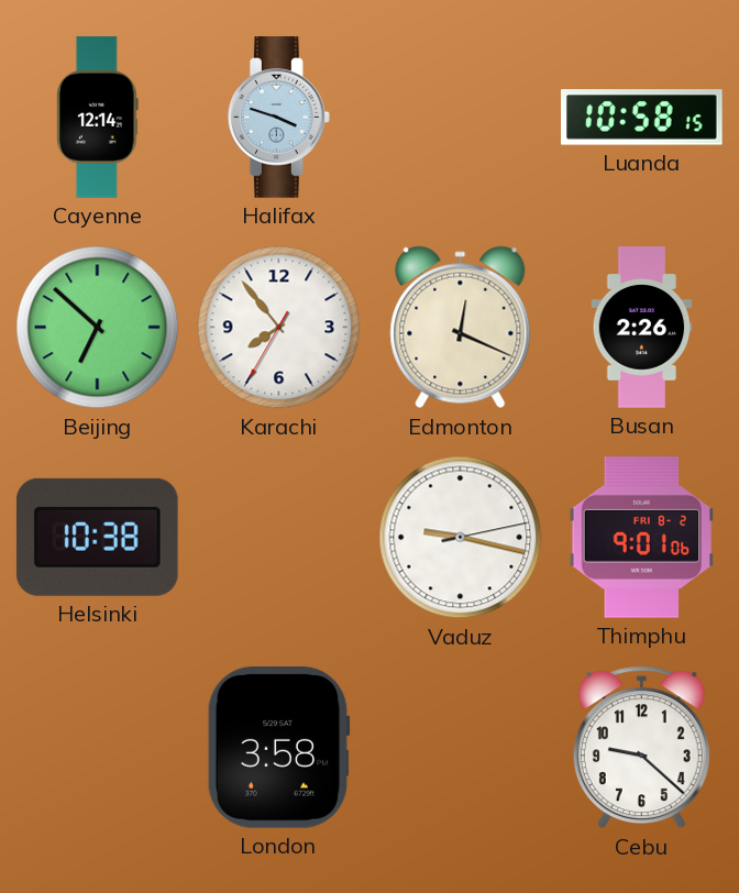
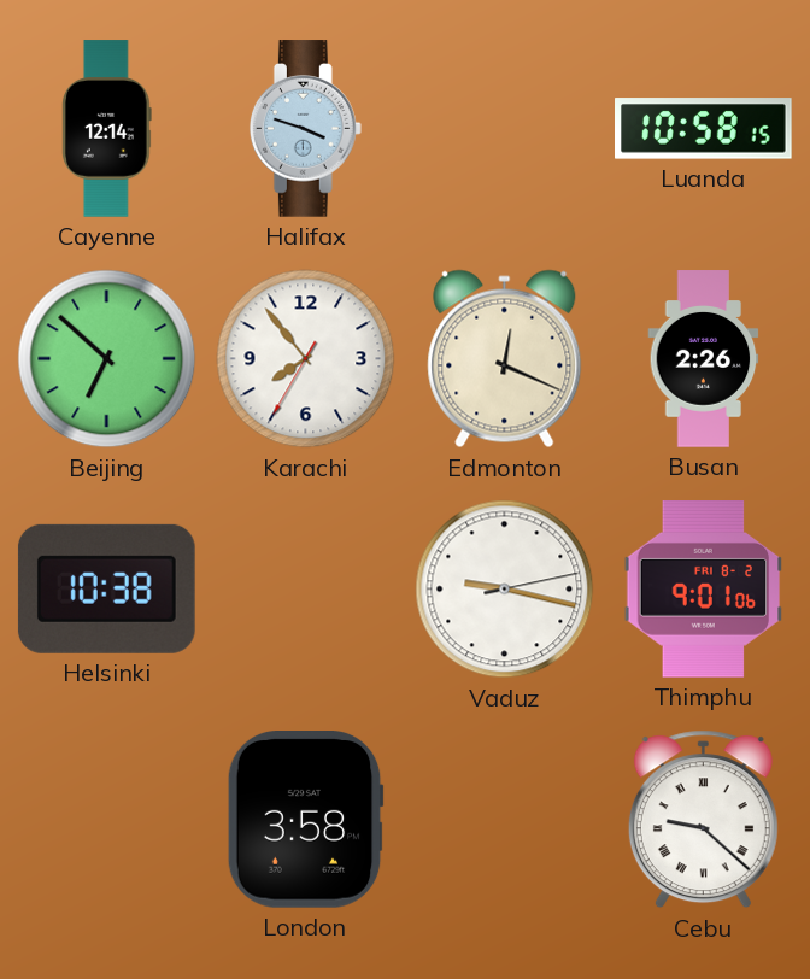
Cebu numerals: Arabic -> Roman
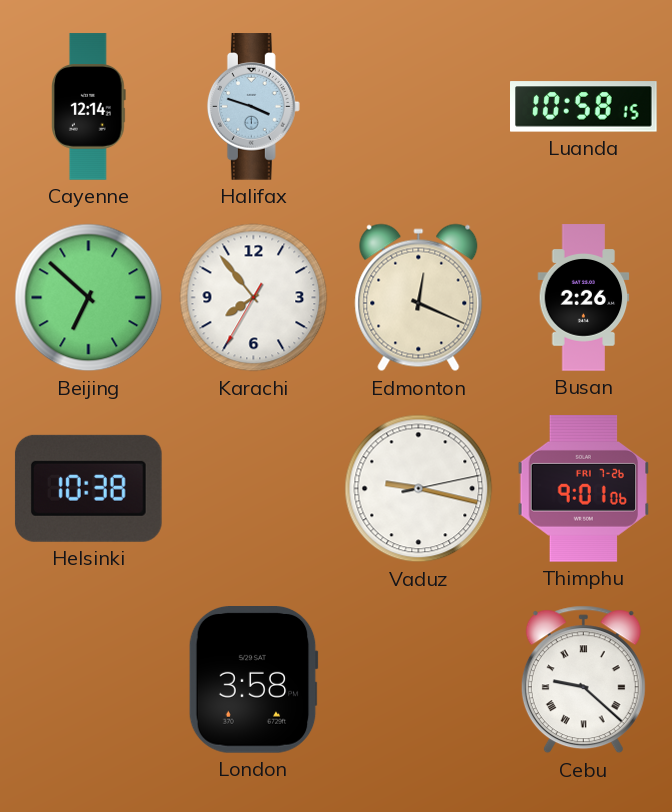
Thimphu date: FRI 8-2 -> FRI 7-26
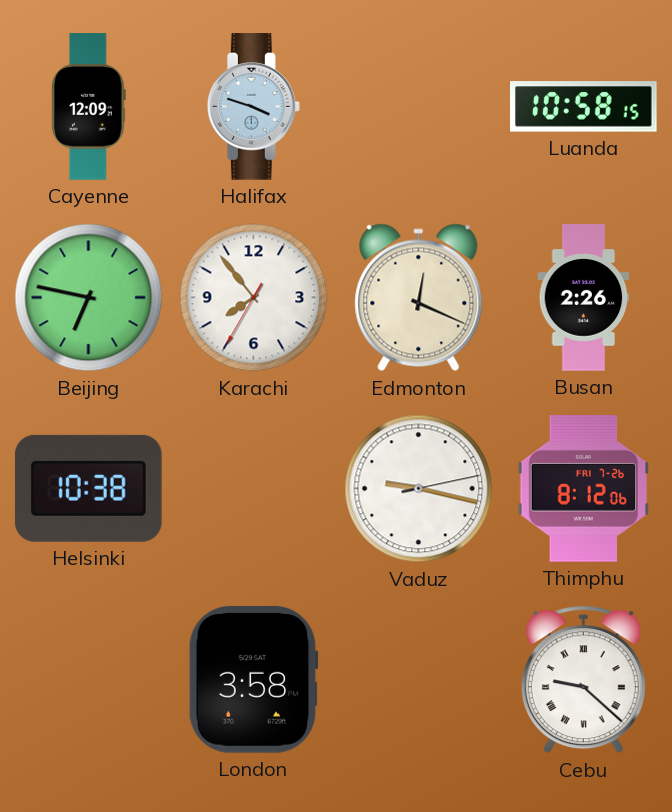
Cayenne: 12:14 -> 12:09
Beijing: 6:52 -> 6:47
Thimphu: 9:01 -> 8:12
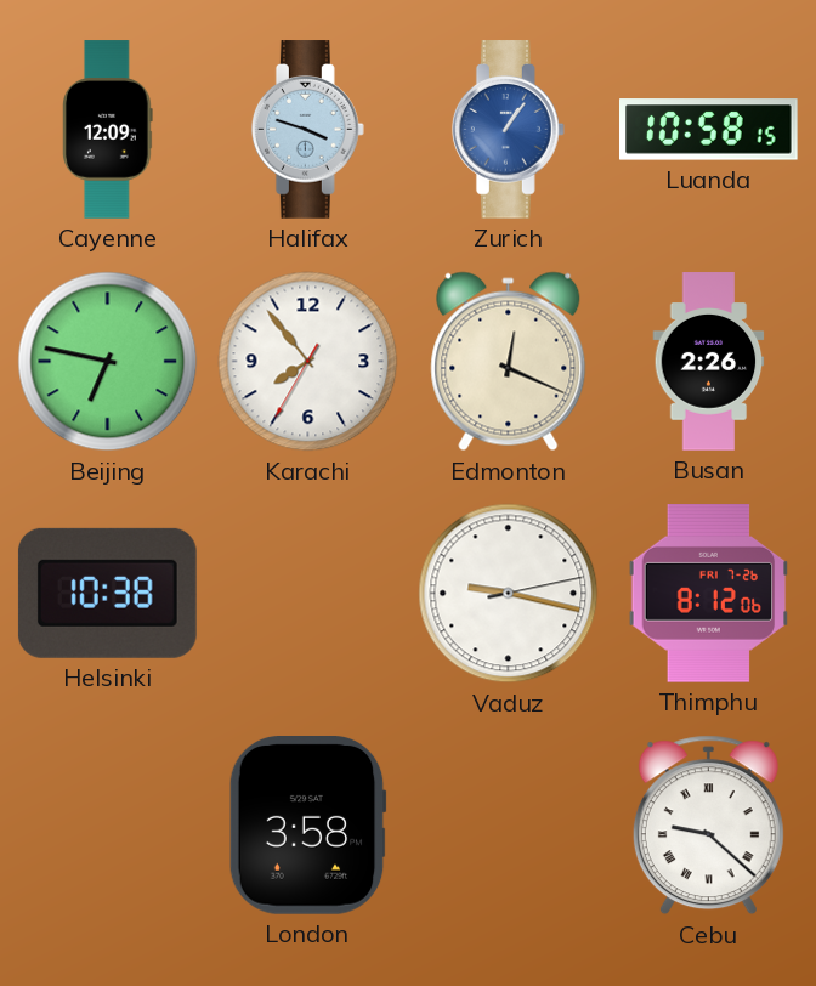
Zurich: none -> 1:06
